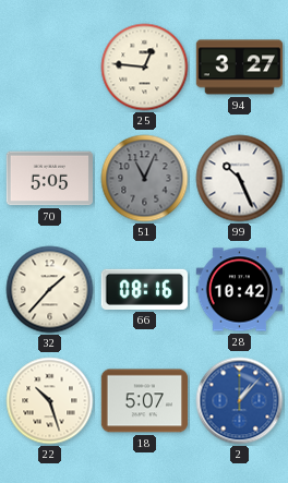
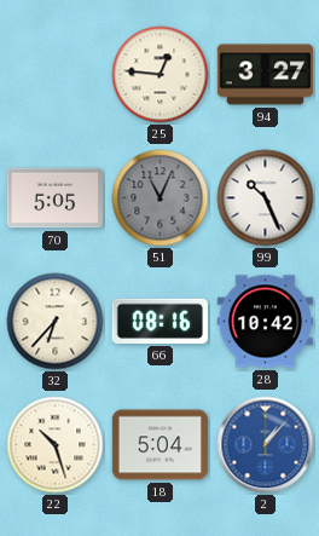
32: 1:37 -> 6:37
18: 5:07 -> 5:04
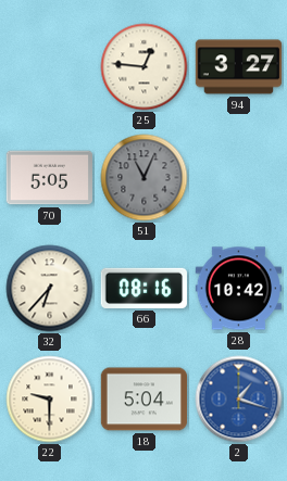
99: 10:26 -> none
22: 10:27 -> 9:30
2: 1:07 -> 1:18
